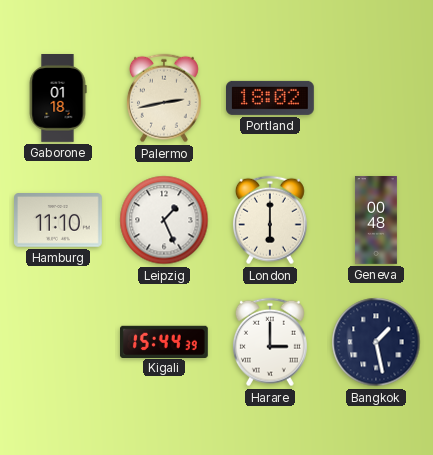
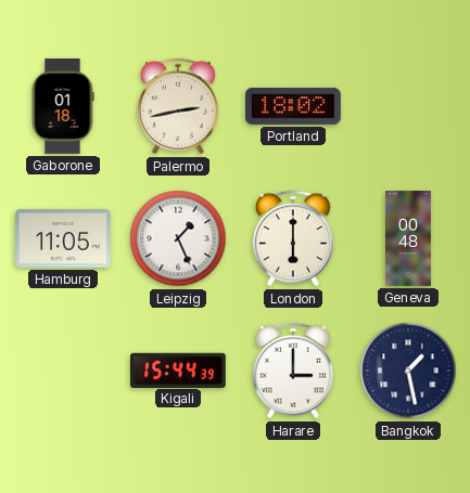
Hamburg: 11:10 -> 11:05
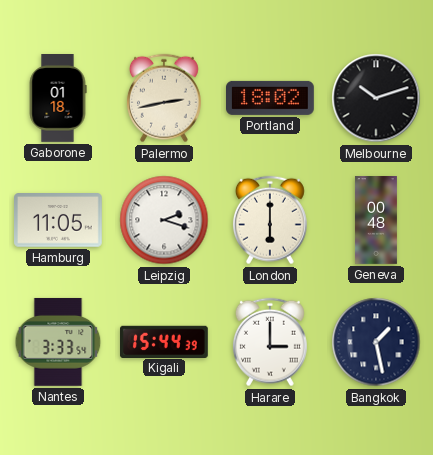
Melbourne: none -> 10:12
Leipzig: 1:26 -> 2:18
Nantes: none -> 3:33
